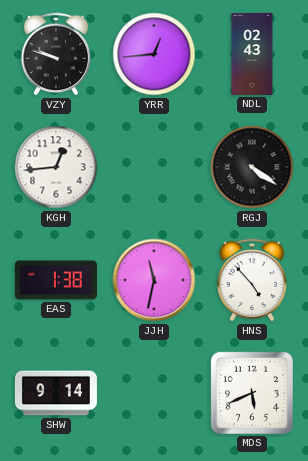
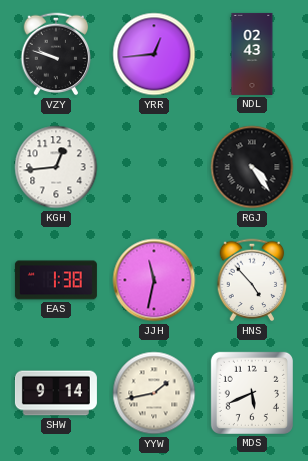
RGJ: 4:21 -> 4:24
YYW: none -> 1:43
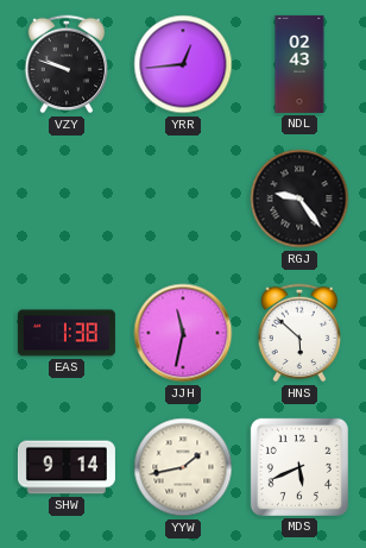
KGH: 12:44 -> none
RGJ: 4:24 -> 9:24
HNS: 4:53 -> 5:52
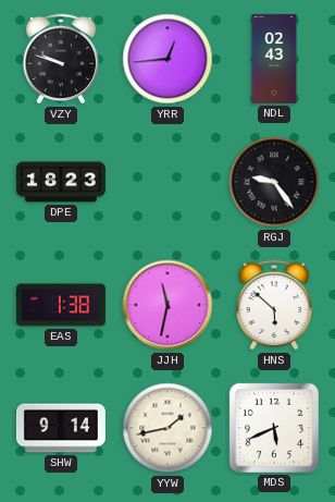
DPE: none -> 18:23
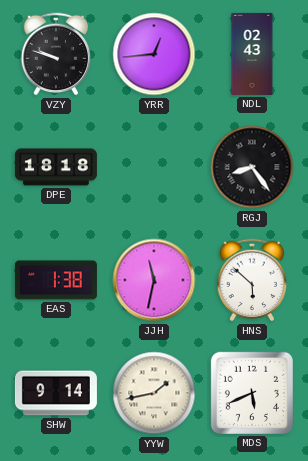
DPE: 18:23 -> 18:18
RGJ: 9:24 -> 8:24
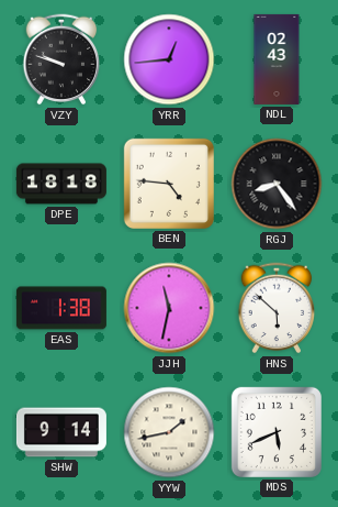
BEN: none -> 4:46
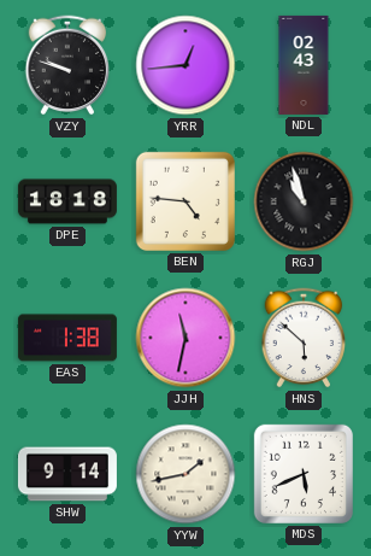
RGJ: 8:24 -> 10:57
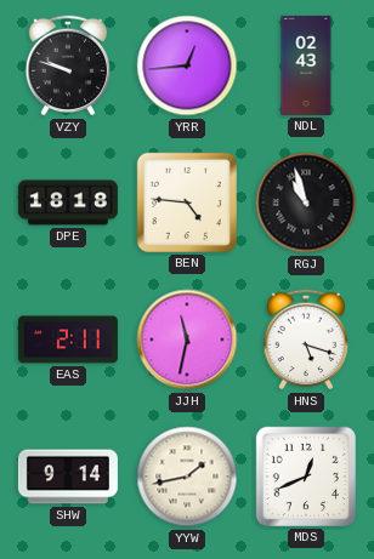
EAS: 1:38 -> 2:11
HNS: 5:52 -> 5:18
MDS: 5:41 -> 12:41
